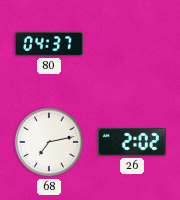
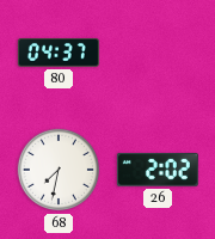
68: 7:13 -> 7:32
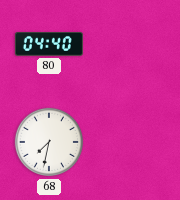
80: 04:37 -> 04:40
26: 2:02 -> none
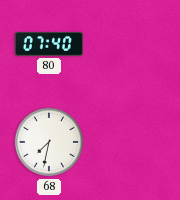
80: 04:40 -> 07:40
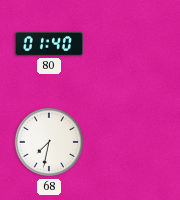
80: 07:40 -> 01:40
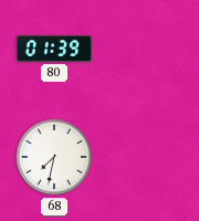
80: 01:40 -> 01:39
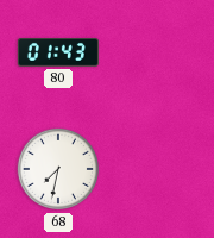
80: 01:39 -> 01:43
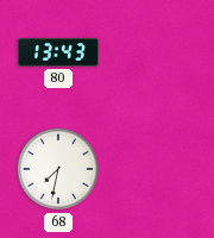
80: 01:43 -> 13:43
